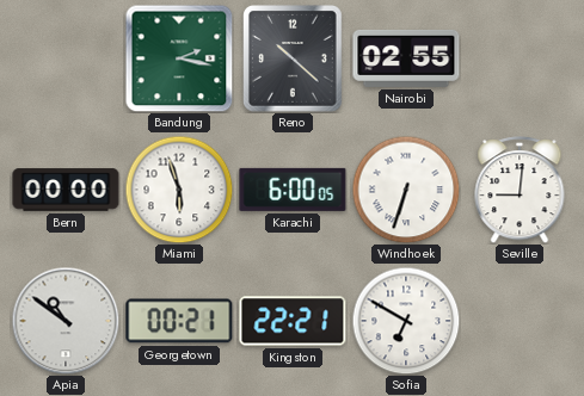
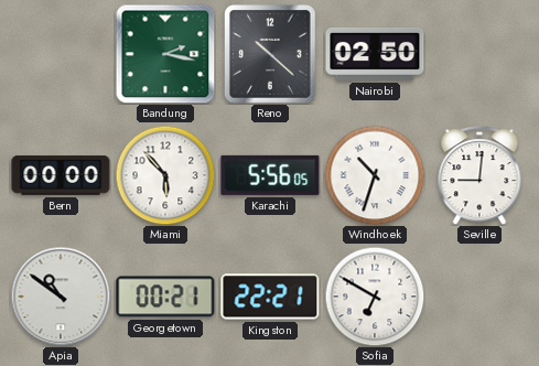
Nairobi: 02:55 -> 02:50
Miami: 5:57 -> 5:53
Karachi: 6:00 -> 5:56
Windhoek: 6:33 -> 10:33
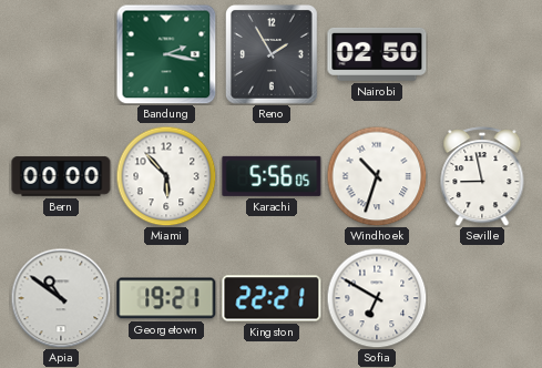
Reno: 10:22 -> 1:55
Seville: 9:01 -> 8:58
Georgetown: 00:21 -> 19:21
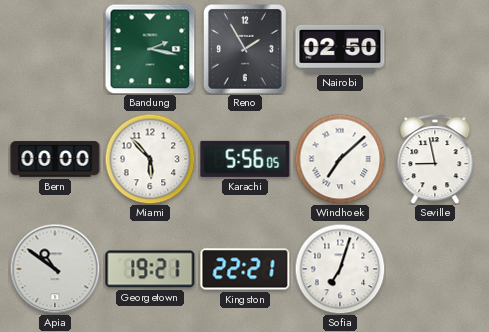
Windhoek: 10:33 -> 7:08
Sofia: 6:50 -> 7:03
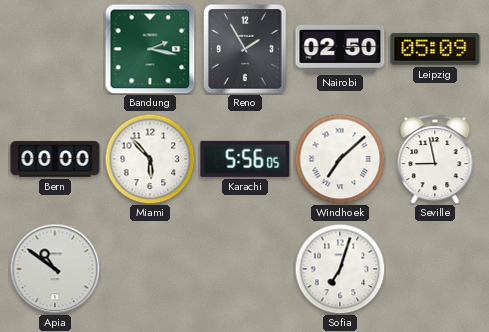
Leipzig: none -> 05:09
Georgetown: 19:21 -> none
Kingston: 22:21 -> none
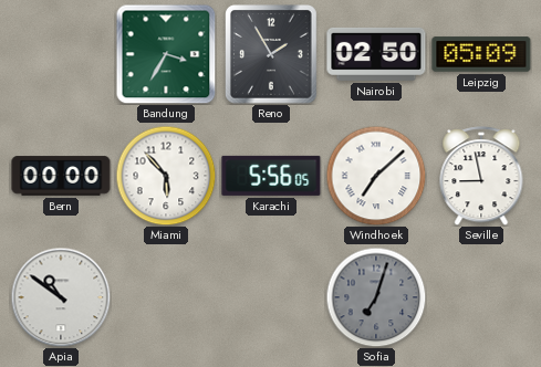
Bandung: 2:17 -> 3:35
Sofia dial: white -> grey
